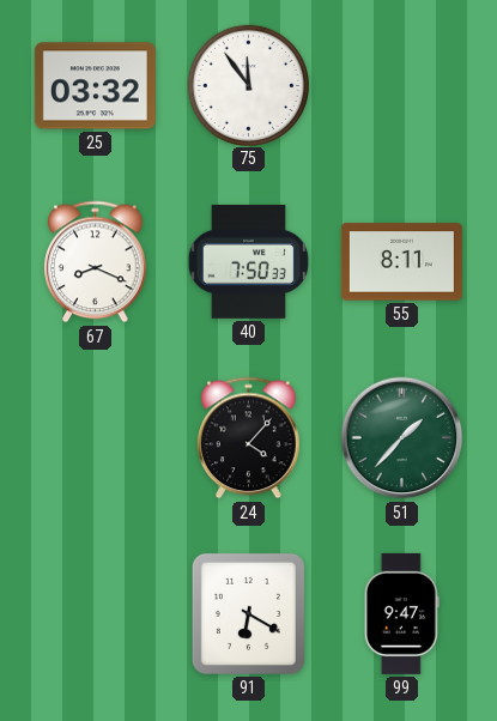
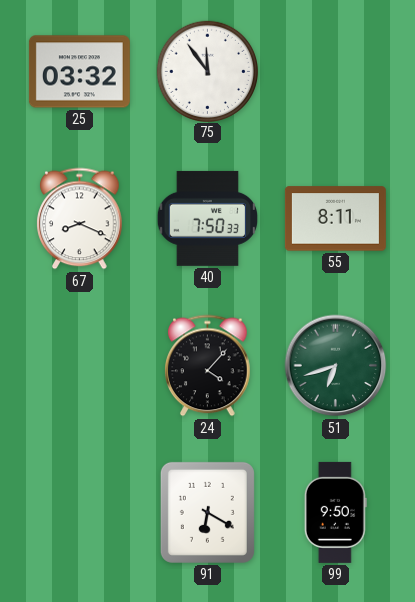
51: 1:37 -> 6:42
99: 9:47 -> 9:50
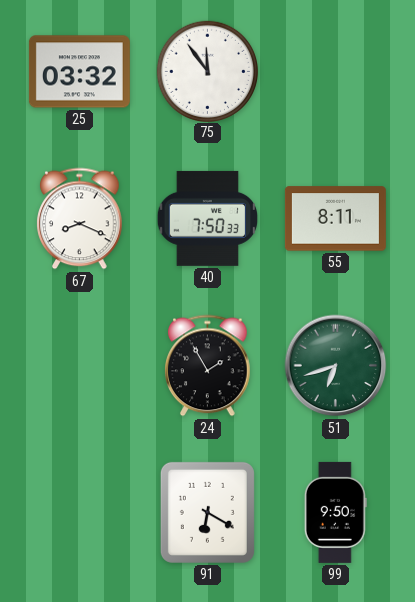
24: 4:07 -> 1:55
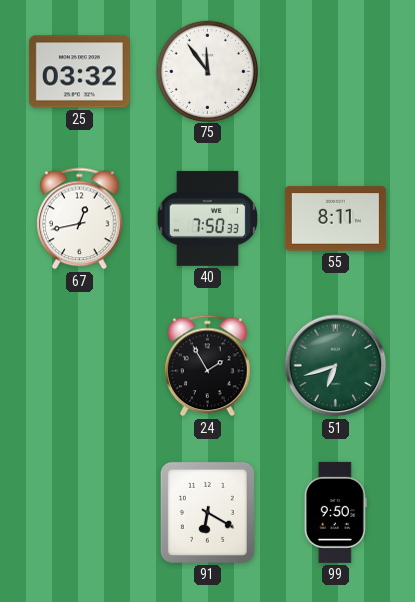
67: 8:19 -> 12:43
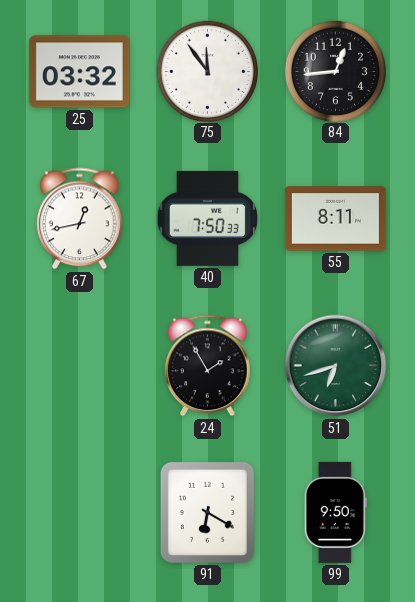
84: none -> 12:44
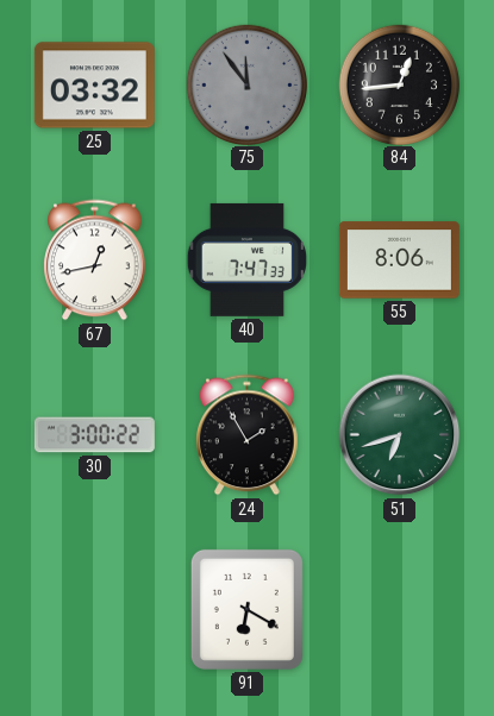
75 dial: white -> grey
40: 7:50 -> 7:47
55: 8:11 -> 8:06
30: none -> 3:00
99: 9:50 -> none
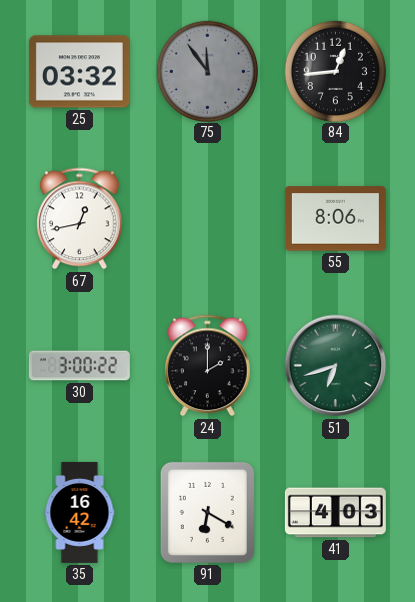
40: 7:47 -> none
24: 1:55 -> 2:00
35: none -> 16:42
41: none -> 4:03
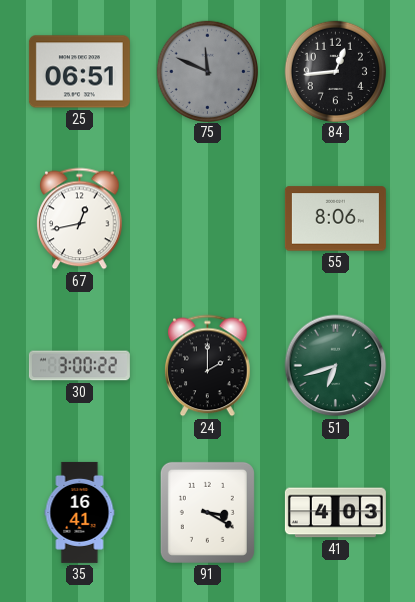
25: 03:32 -> 06:51
75: 11:54 -> 11:49
35: 16:42 -> 16:41
91: 6:20 -> 3:20
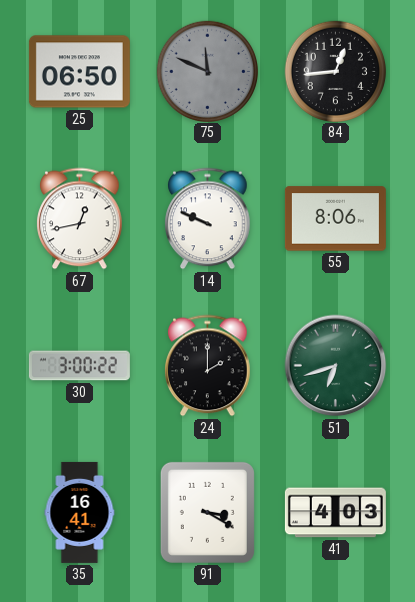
25: 06:51 -> 06:50
14: none -> 9:49
